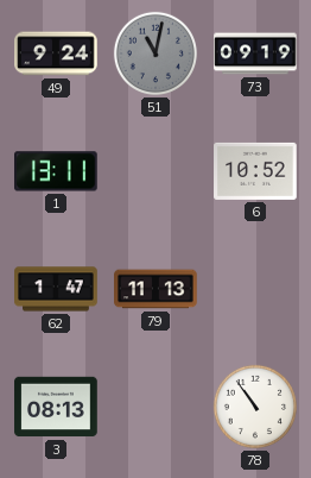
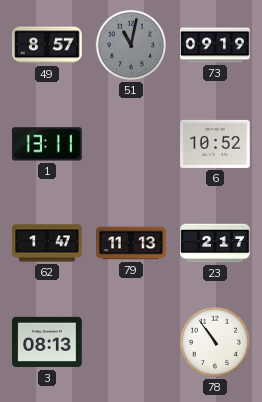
49: 9:24 -> 8:57
23: none -> 2:17
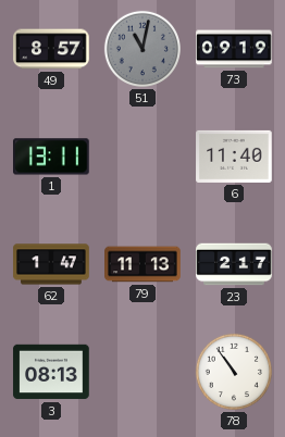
6: 10:52 -> 11:40
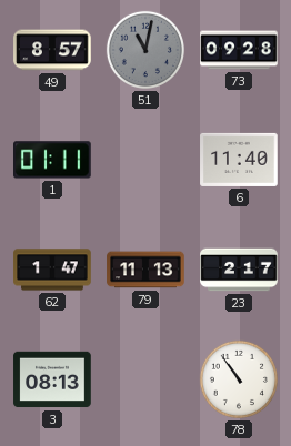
73: 09:19 -> 09:28
1: 13:11 -> 01:11
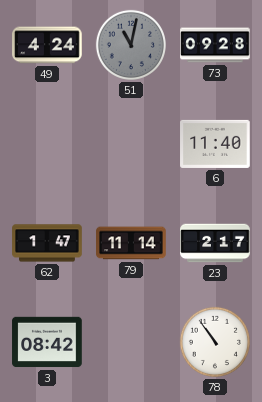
49: 8:57 -> 4:24
1: 01:11 -> none
79: 11:13 -> 11:14
3: 08:13 -> 08:42
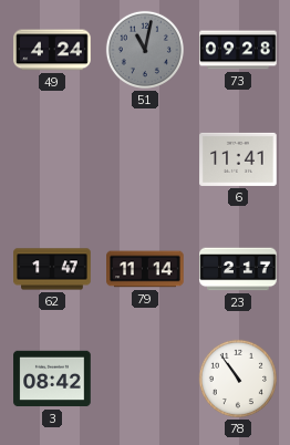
6: 11:40 -> 11:41
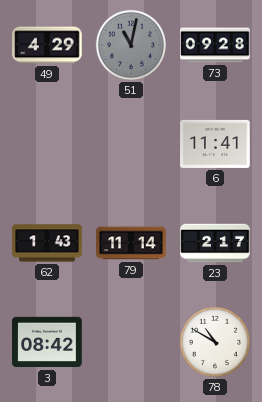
49: 4:24 -> 4:29
62: 1:47 -> 1:43
78: 10:54 -> 10:50
